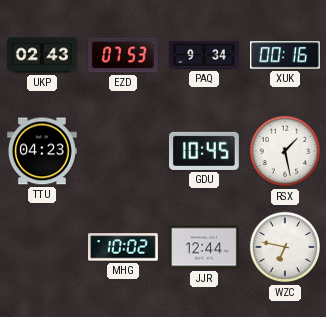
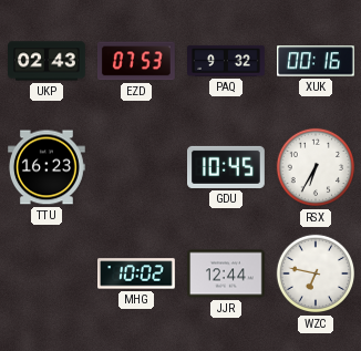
PAQ: 9:34 -> 9:32
TTU: 04:23 -> 16:23
RSX: 1:28 -> 6:35
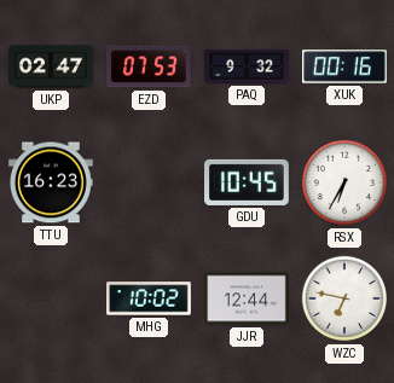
UKP: 02:43 -> 02:47
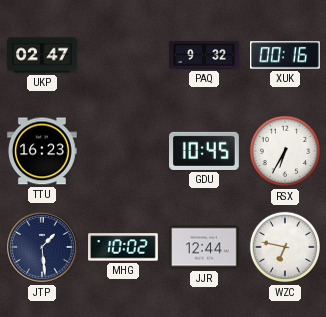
EZD: 07:53 -> none
JTP: none -> 1:29
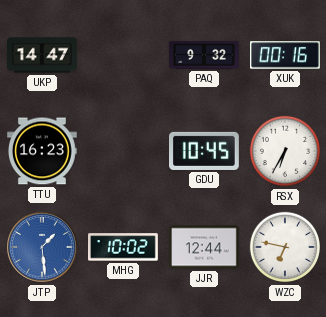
UKP: 02:47 -> 14:47
JTP dial: navy -> blue
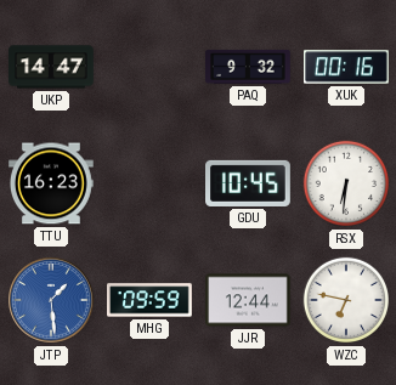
RSX: 6:35 -> 6:31
MHG: 10:02 -> 09:59
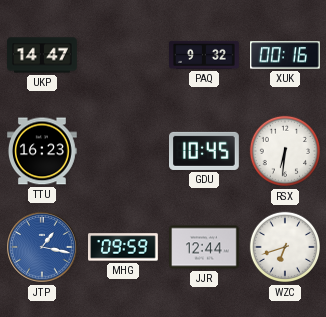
JTP: 1:29 -> 1:17
WZC: 6:47 -> 6:42
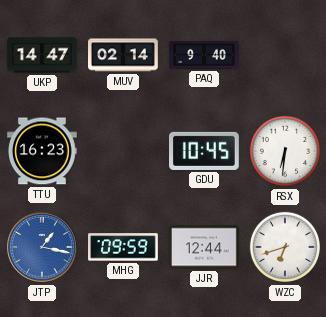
MUV: none -> 02:14
PAQ: 9:32 -> 9:40
XUK: 00:16 -> none
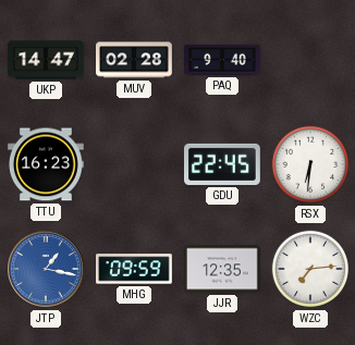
MUV: 02:14 -> 02:28
GDU: 10:45 -> 22:45
JJR: 12:44 -> 12:35
WZC: 6:42 -> 7:14
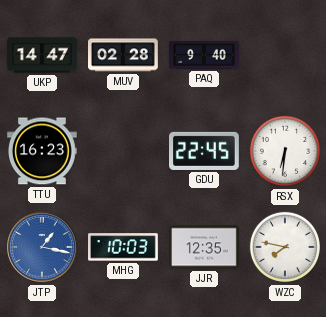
MHG: 09:59 -> 10:03
WZC: 7:14 -> 7:47
